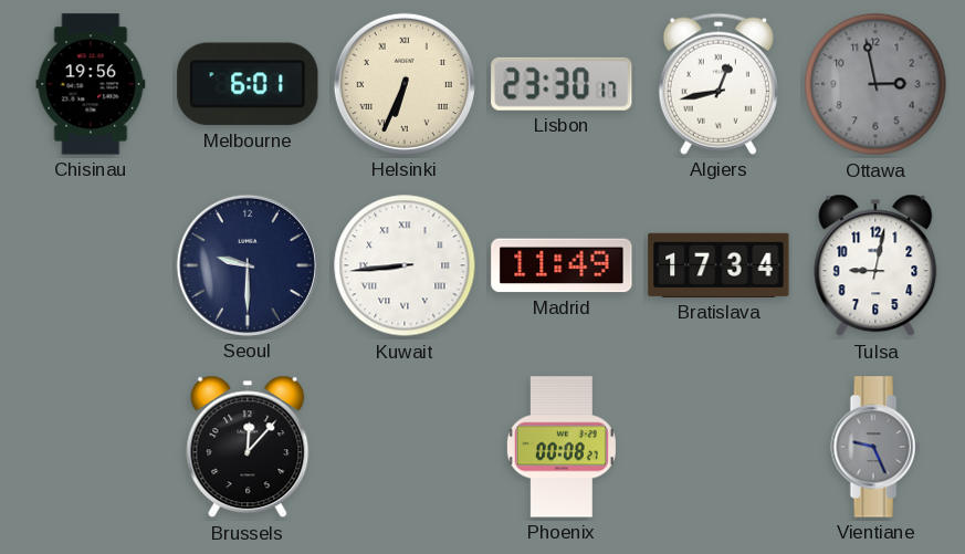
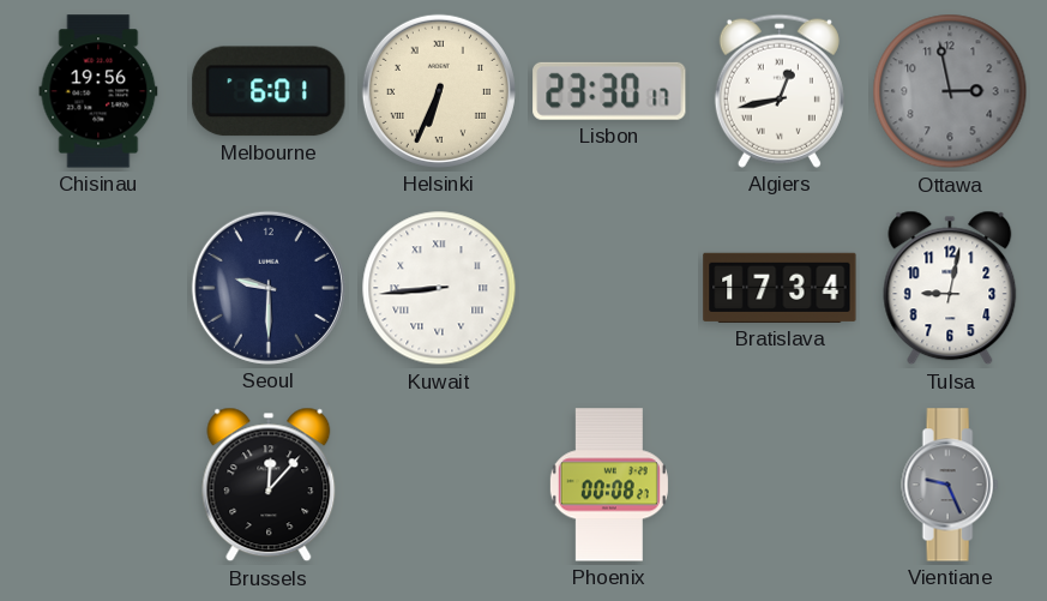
Madrid: 11:49 -> none
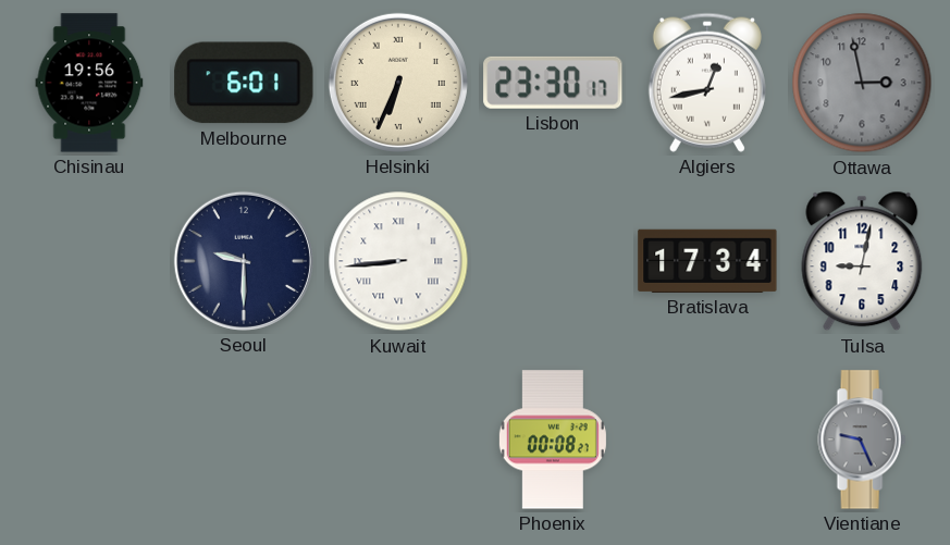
Brussels: 12:07 -> none
